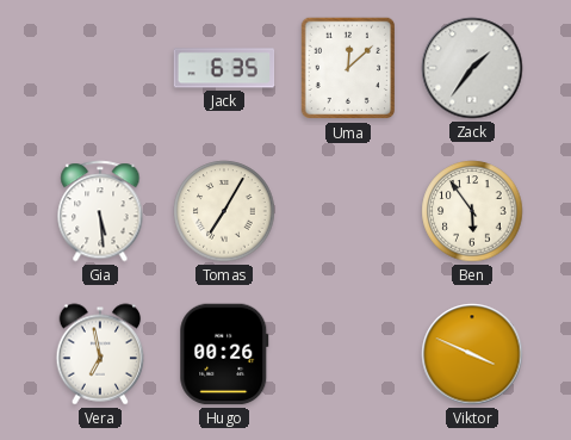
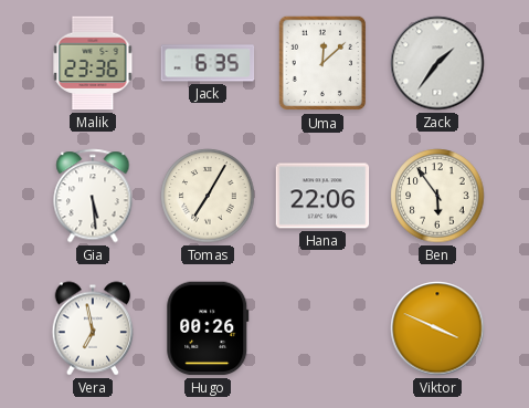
Malik: none -> 23:36
Hana: none -> 22:06
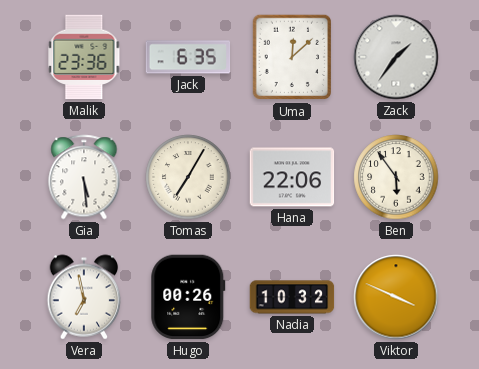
Nadia: none -> 10:32
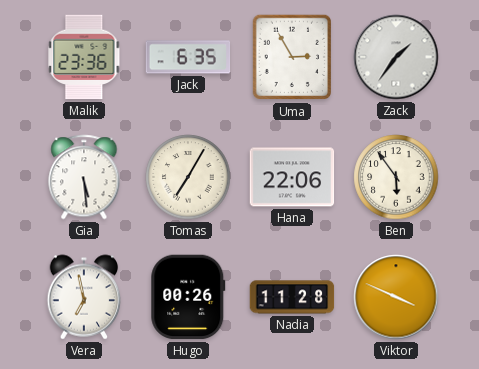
Uma: 12:08 -> 2:55
Nadia: 10:32 -> 11:28
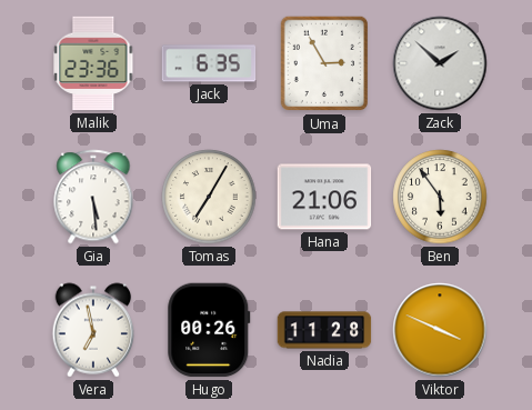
Zack: 1:36 -> 1:52
Hana: 22:06 -> 21:06
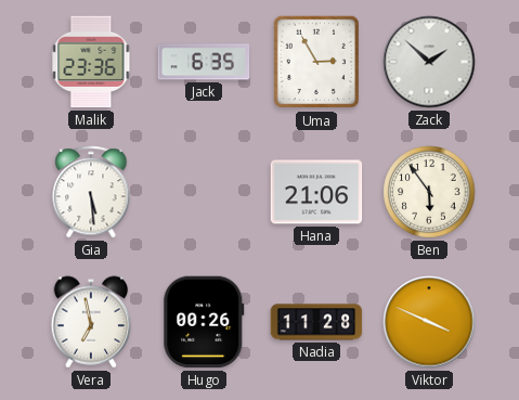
Tomas: 7:05 -> none
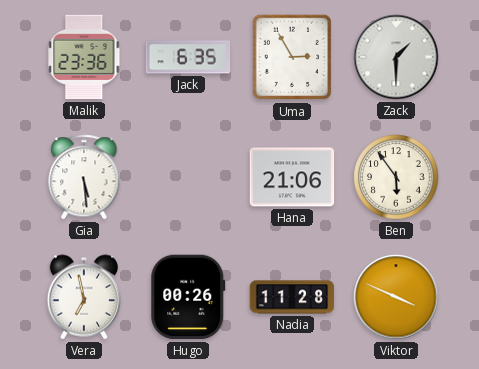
Zack: 1:52 -> 1:30
